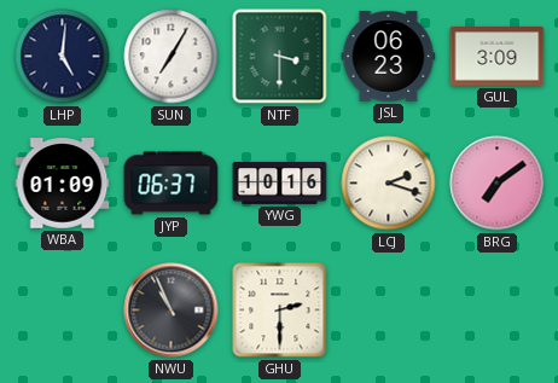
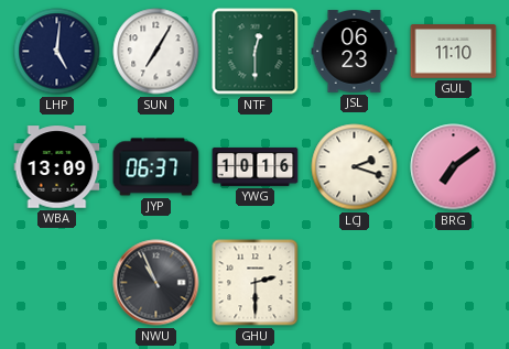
NTF: 3:30 -> 12:30
GUL: 3:09 -> 11:10
WBA: 01:09 -> 13:09
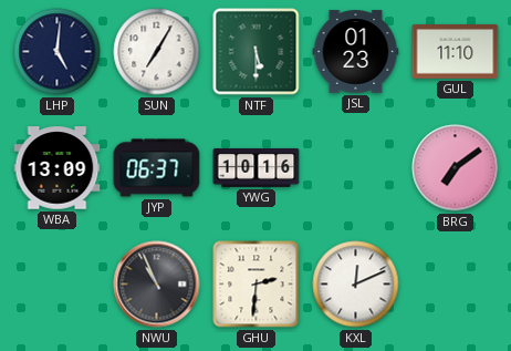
NTF: 12:30 -> 5:30
JSL: 06:23 -> 01:23
LCJ: 2:18 -> none
GHU: 2:30 -> 2:31
KXL: none -> 12:11
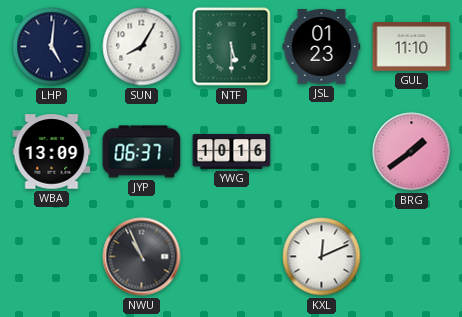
SUN: 7:05 -> 8:05
BRG: 7:09 -> 1:39
GHU: 2:31 -> none
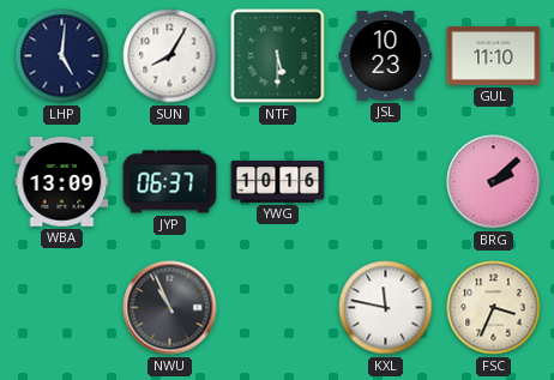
JSL: 01:23 -> 10:23
BRG: 1:39 -> 2:08
KXL: 12:11 -> 11:47
FSC: none -> 3:34
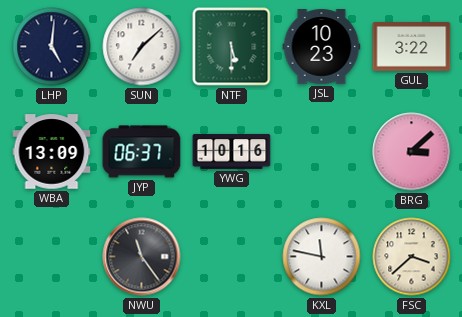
SUN: 8:05 -> 7:08
GUL: 11:10 -> 3:22
BRG: 2:08 -> 3:08
NWU: 10:56 -> 11:24
FSC: 3:34 -> 3:38
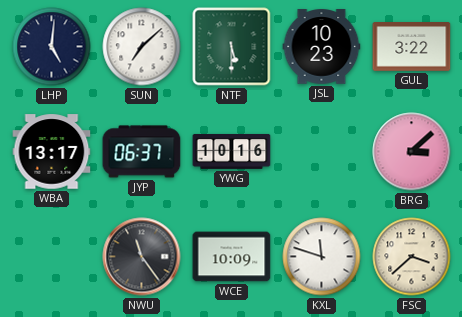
WBA: 13:09 -> 13:17
WCE: none -> 10:09
KXL: 11:47 -> 11:48
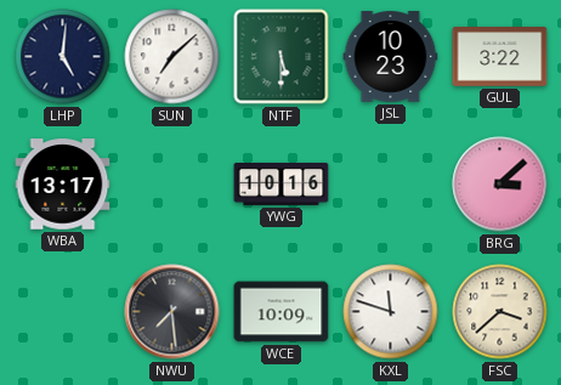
JYP: 06:37 -> none
NWU: 11:24 -> 7:29
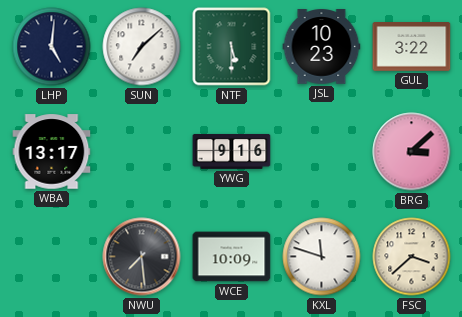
YWG: 10:16 -> 9:16
